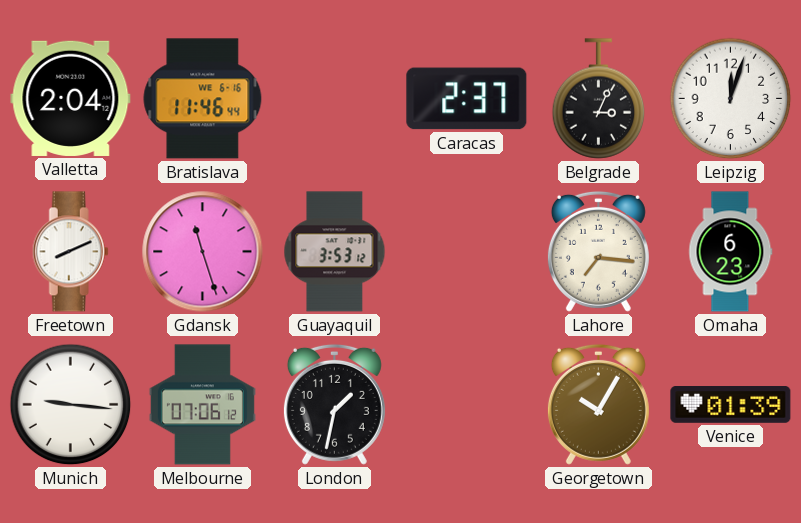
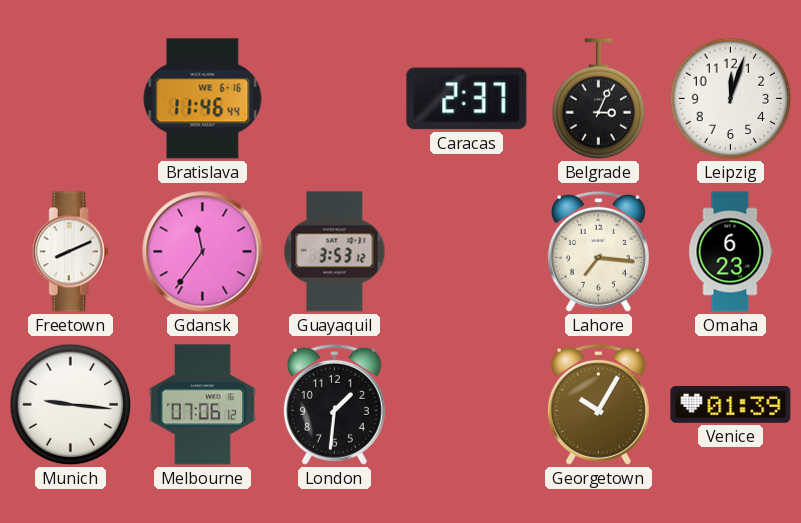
Valletta: 2:04 -> none
Gdansk: 11:27 -> 11:36
London: 1:32 -> 1:31
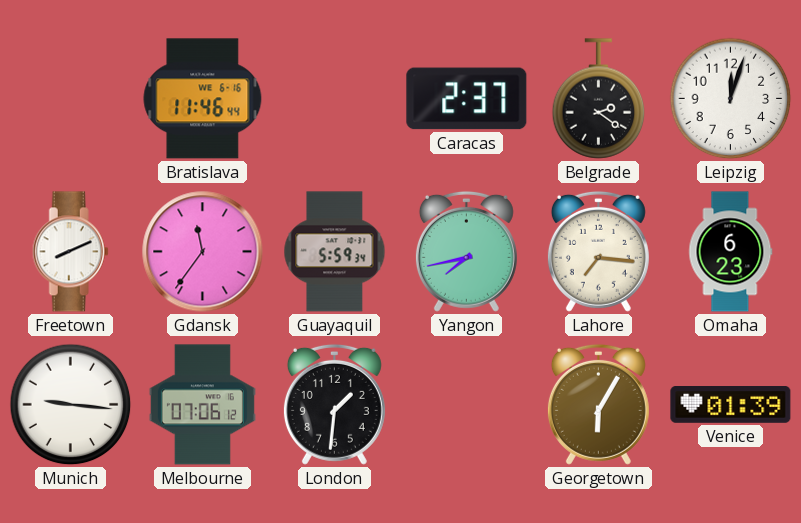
Belgrade: 3:04 -> 2:21
Guayaquil: 3:53 -> 5:59
Yangon: none -> 7:43
Georgetown: 10:05 -> 6:05
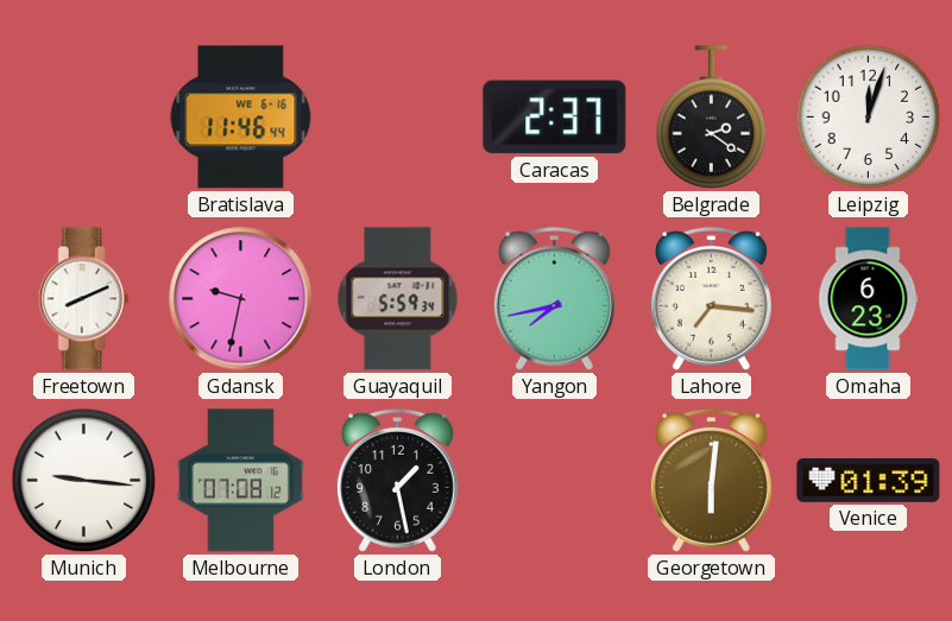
Gdansk: 11:36 -> 9:32
Melbourne: 07:06 -> 07:08
London: 1:31 -> 1:28
Georgetown: 6:05 -> 6:01
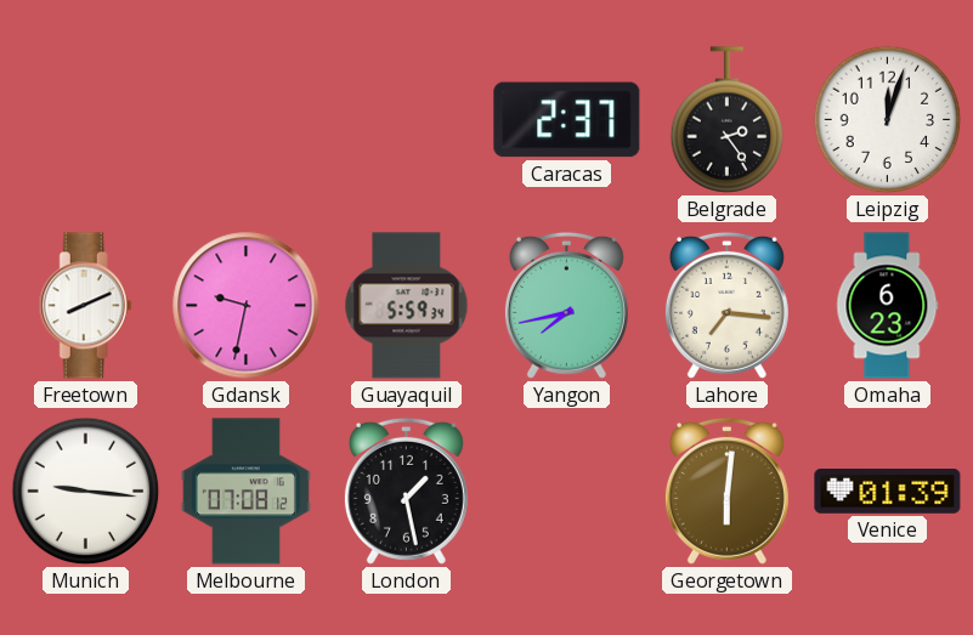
Bratislava: 11:46 -> none
Belgrade: 2:21 -> 2:24
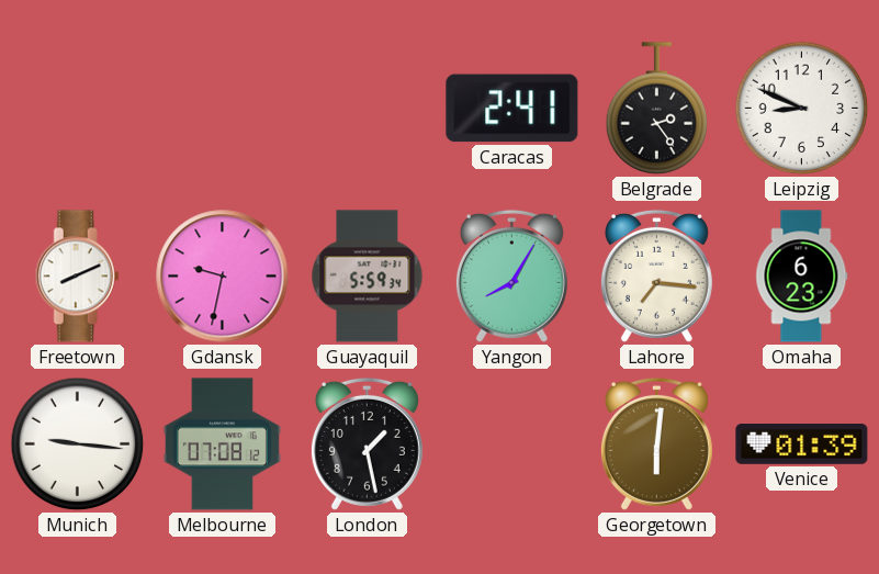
Caracas: 2:37 -> 2:41
Leipzig: 12:03 -> 8:49
Yangon: 7:43 -> 8:05
